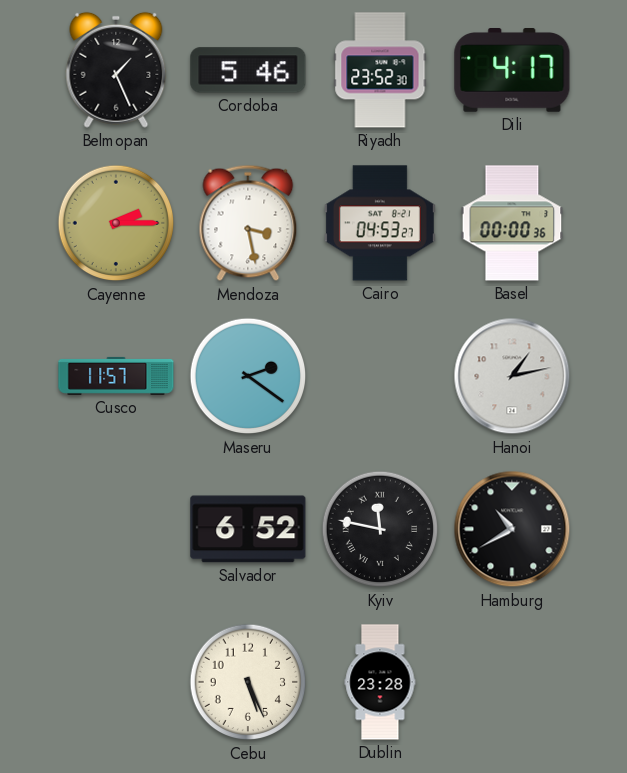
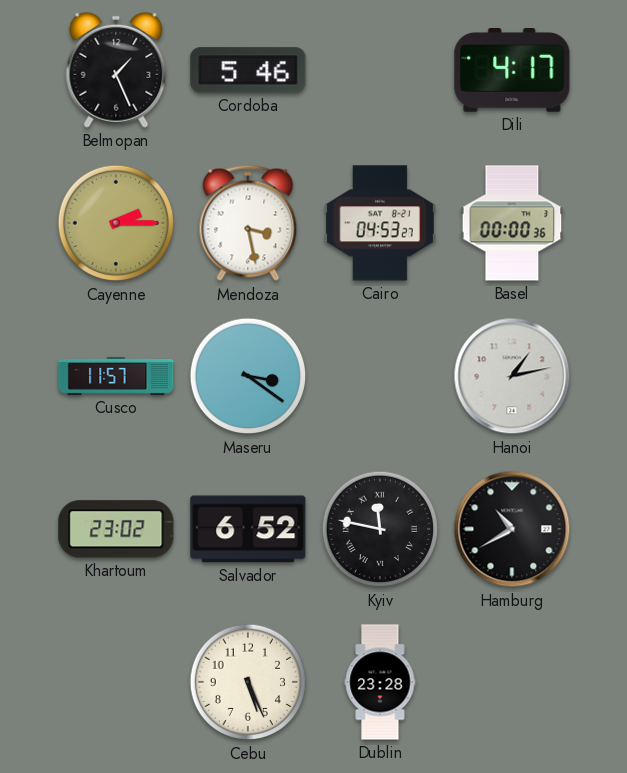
Riyadh: 23:52 -> none
Maseru: 2:21 -> 3:21
Khartoum: none -> 23:02
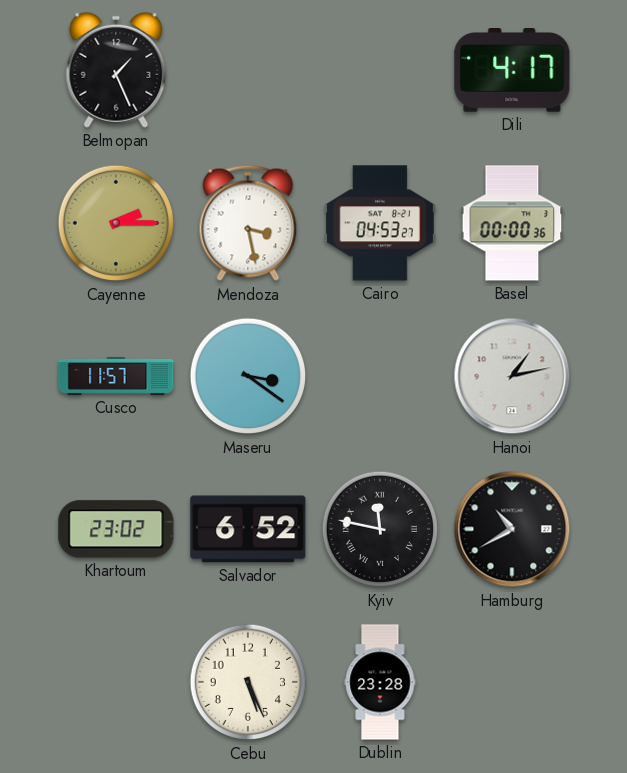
Cordoba: 5:46 -> none
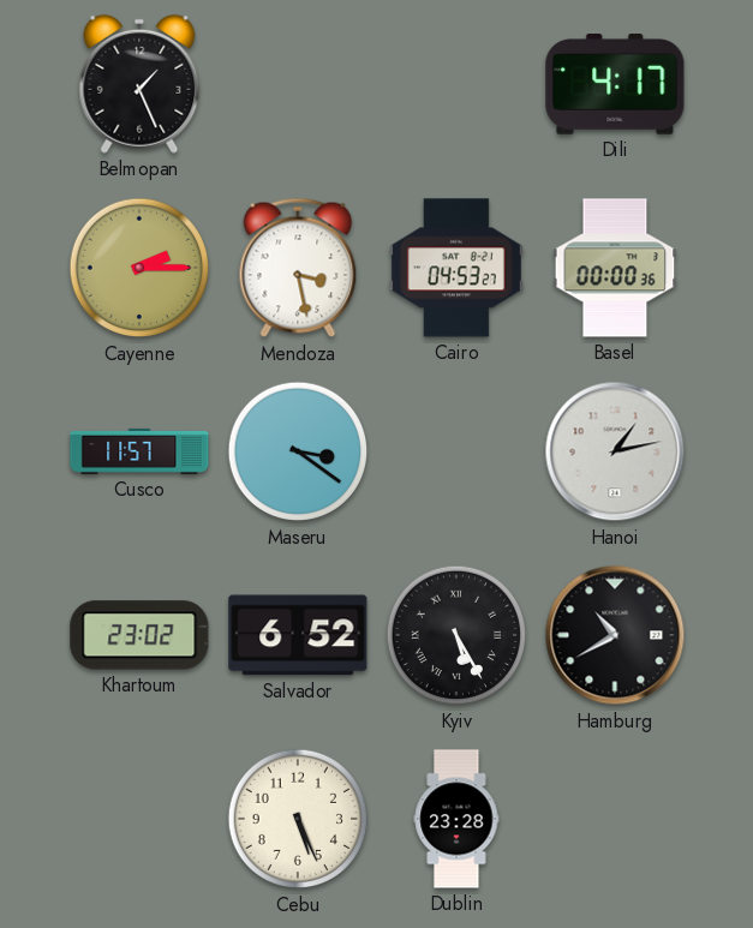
Kyiv: 11:47 -> 5:25
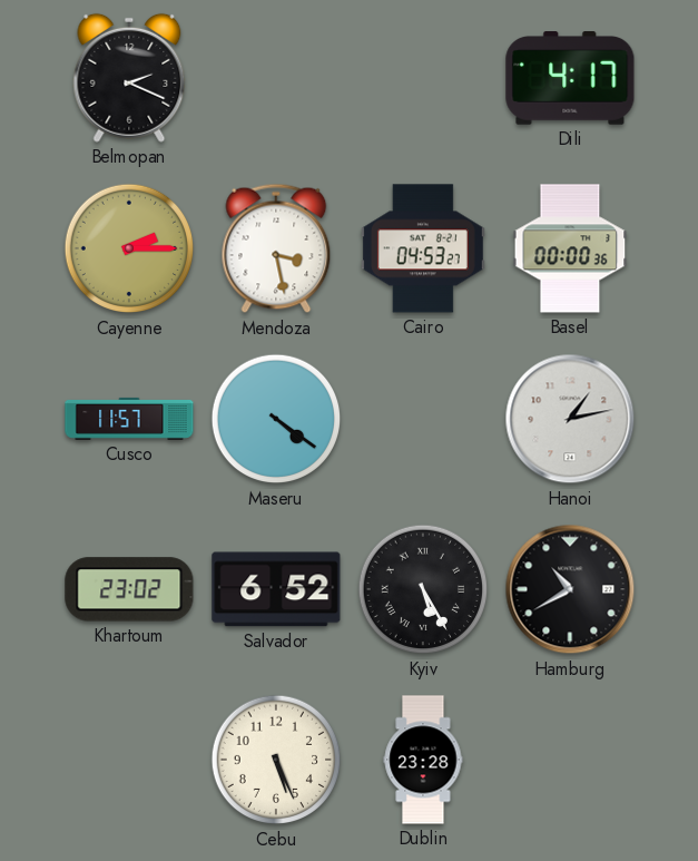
Belmopan: 1:26 -> 2:19
Maseru: 3:21 -> 4:21
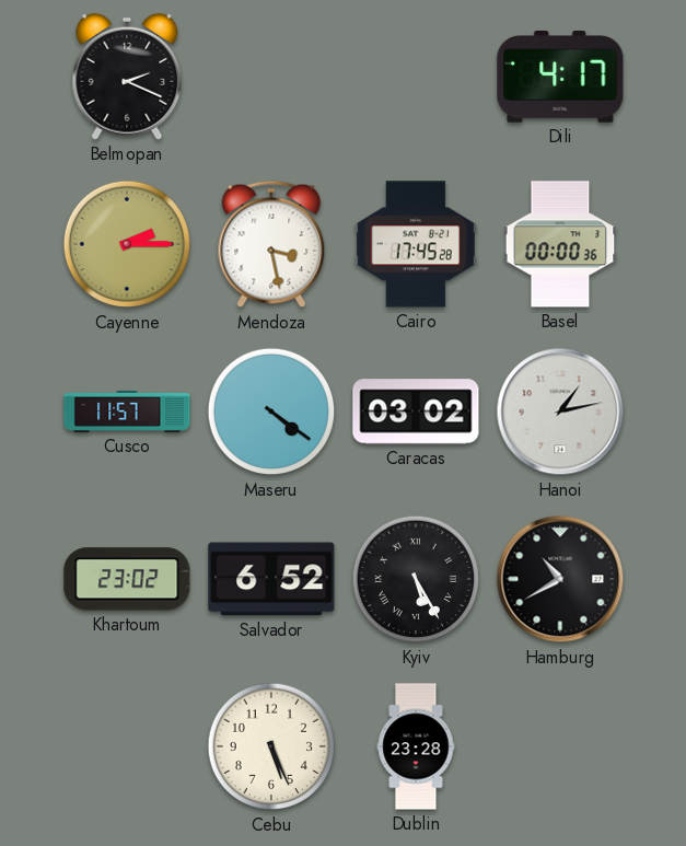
Cairo: 04:53 -> 17:45
Caracas: none -> 03:02
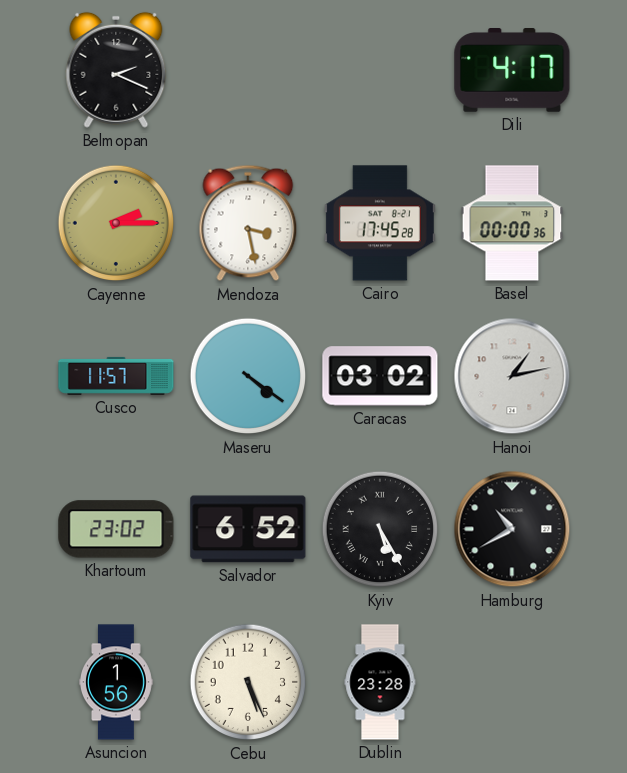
Asuncion: none -> 1:56
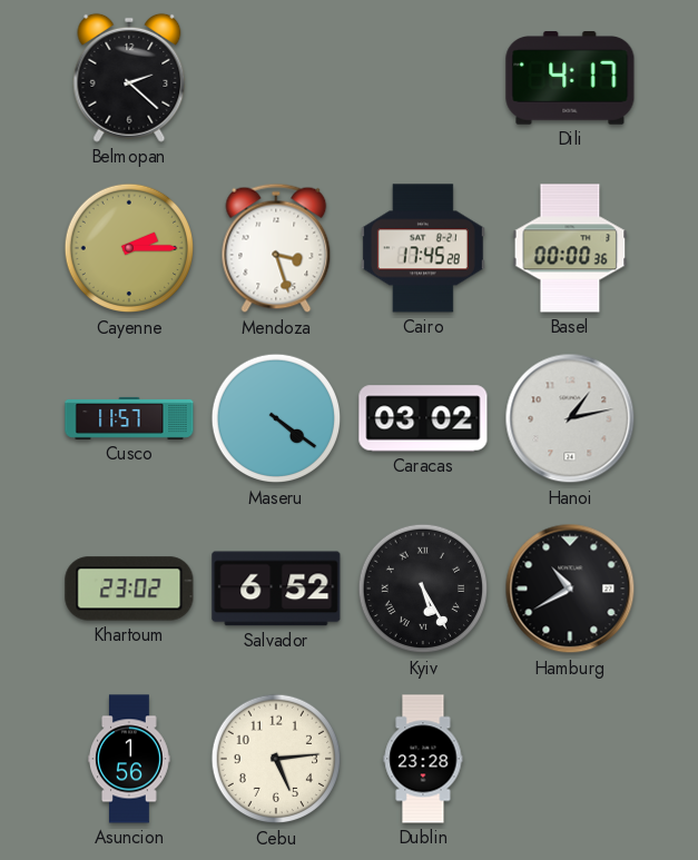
Belmopan: 2:19 -> 2:22
Mendoza: 3:28 -> 3:27
Cebu: 5:26 -> 5:14
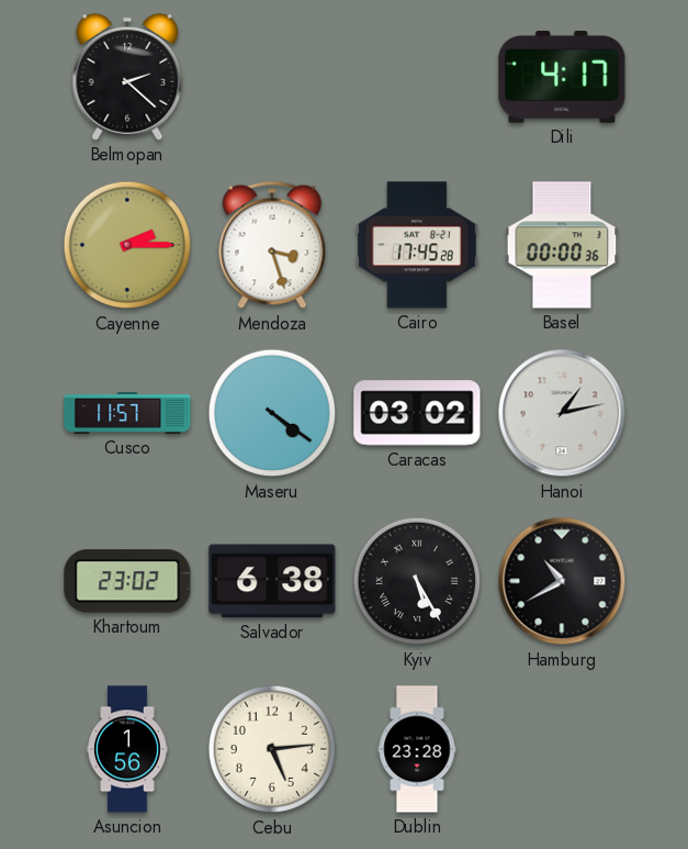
Salvador: 6:52 -> 6:38
